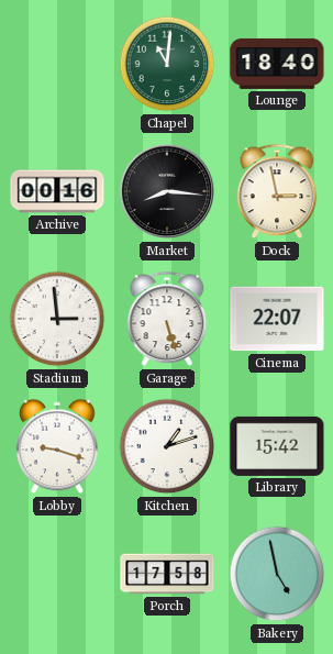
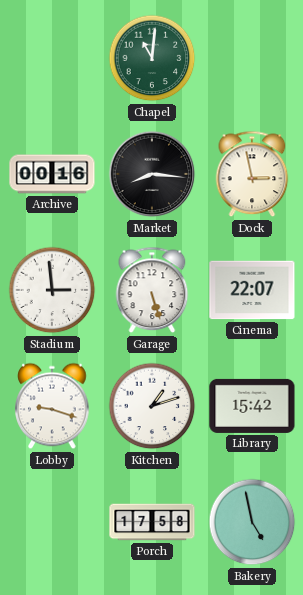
Lounge: 18:40 -> none
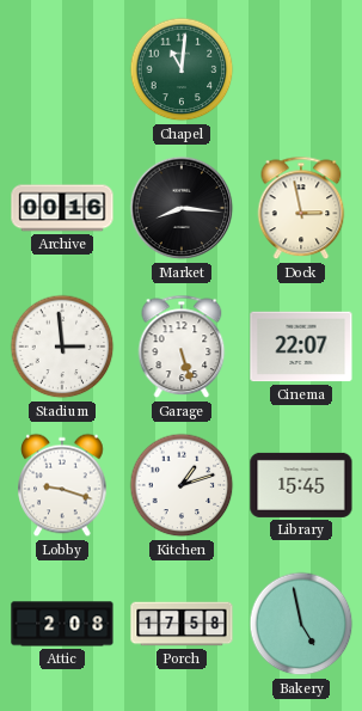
Library: 15:42 -> 15:45
Attic: none -> 2:08
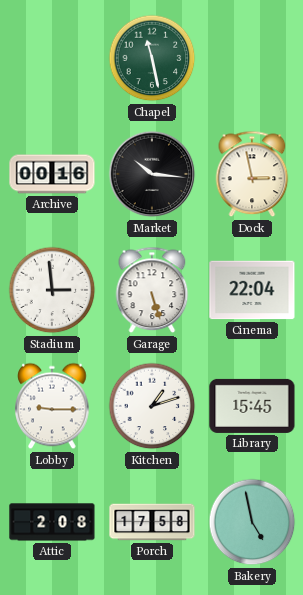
Chapel: 11:01 -> 11:28
Market: 8:16 -> 10:16
Cinema: 22:07 -> 22:04
Lobby: 9:18 -> 9:15
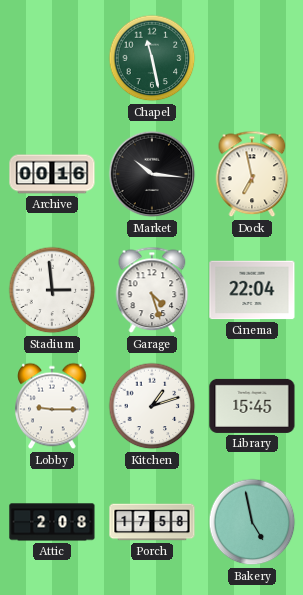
Dock: 2:58 -> 6:58
Garage: 5:27 -> 4:27
